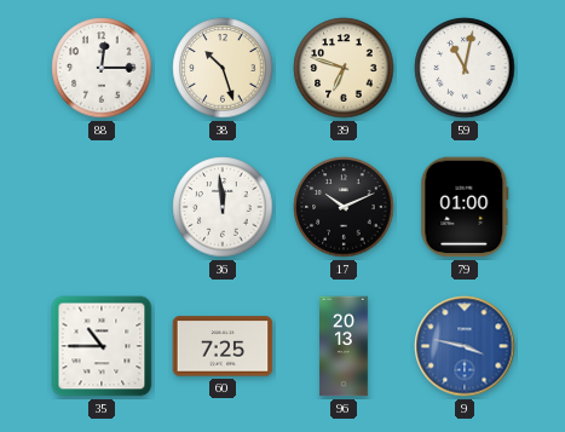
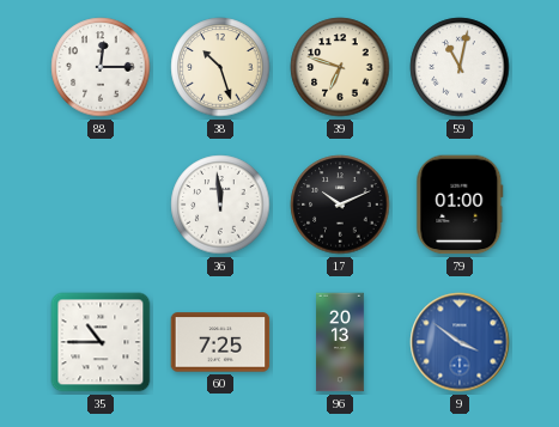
9: 3:47 -> 3:51
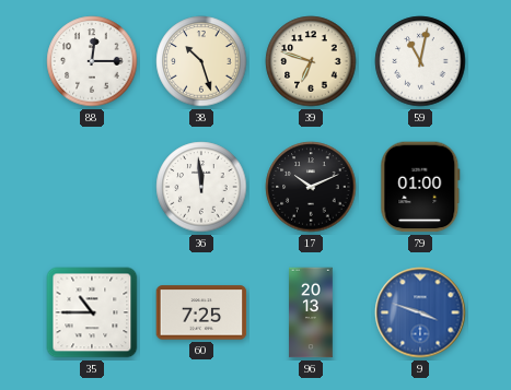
9: 3:51 -> 3:48
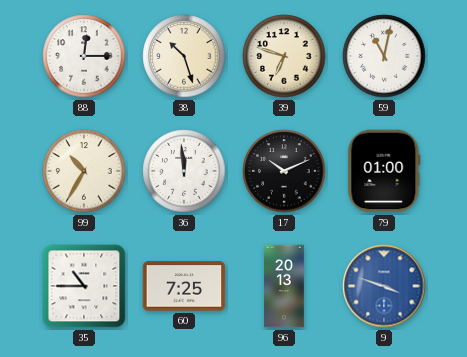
99: none -> 10:35
